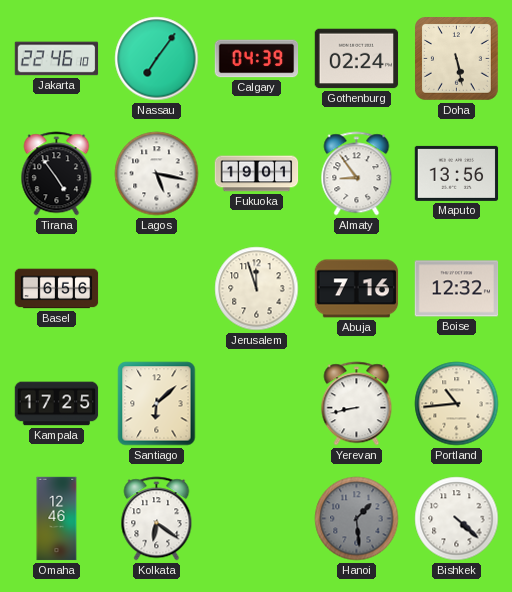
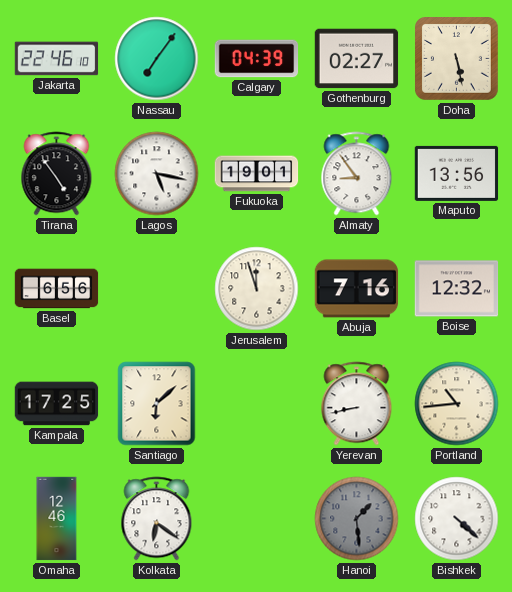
Gothenburg: 02:24 -> 02:27
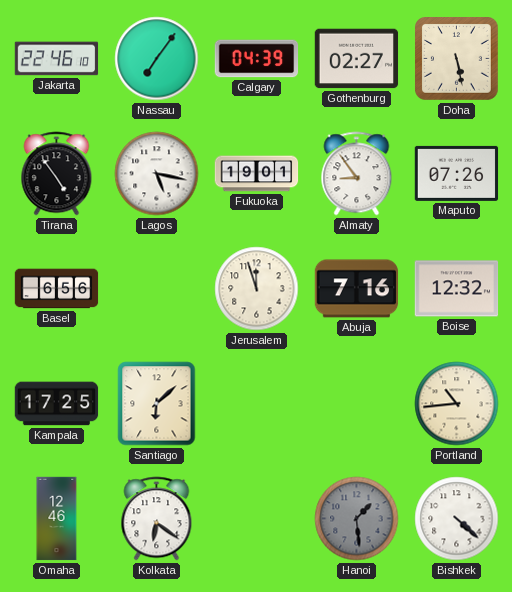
Maputo: 13:56 -> 07:26
Yerevan: 8:43 -> none
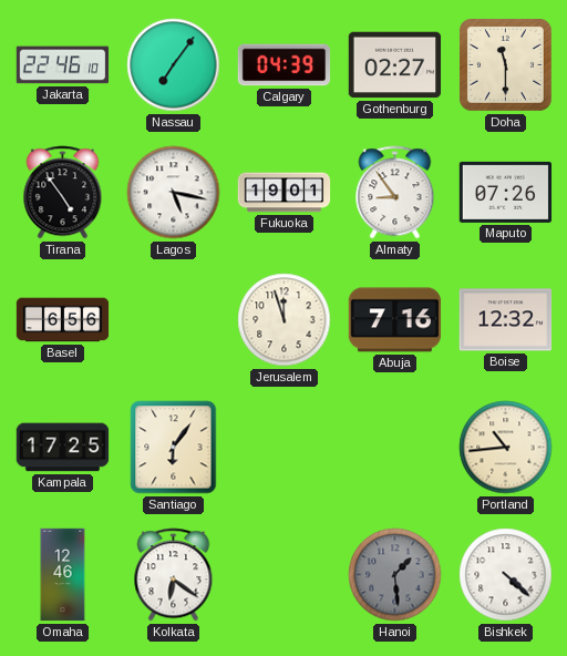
Doha: 5:28 -> 11:30
Santiago: 6:08 -> 6:06
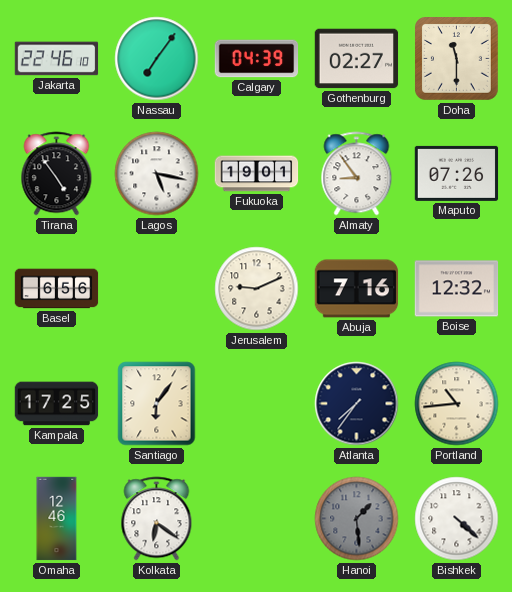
Jerusalem: 11:57 -> 9:11
Atlanta: none -> 7:36
